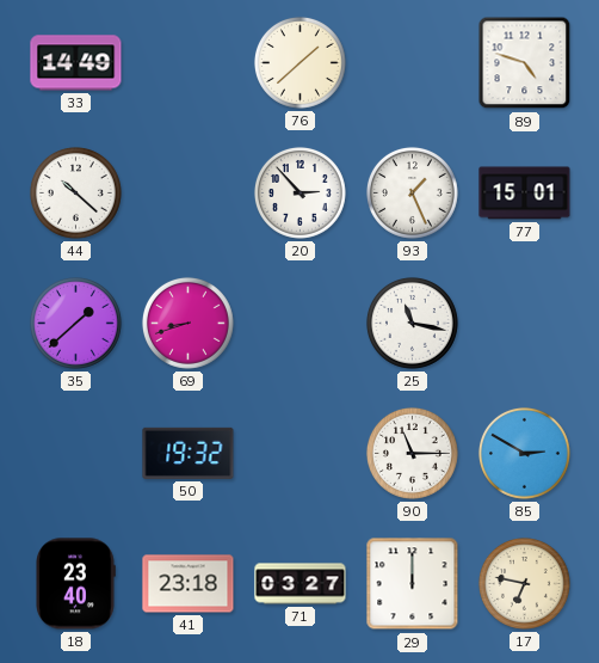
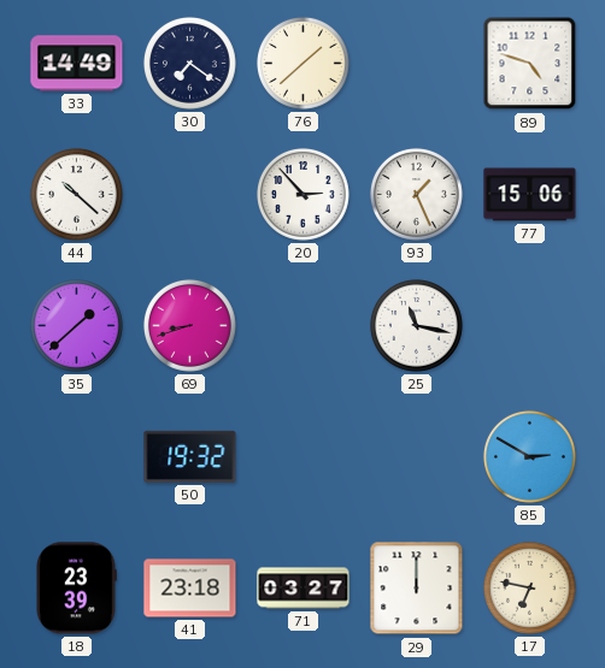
30: none -> 7:21
77: 15:01 -> 15:06
90: 11:15 -> none
18: 23:40 -> 23:39
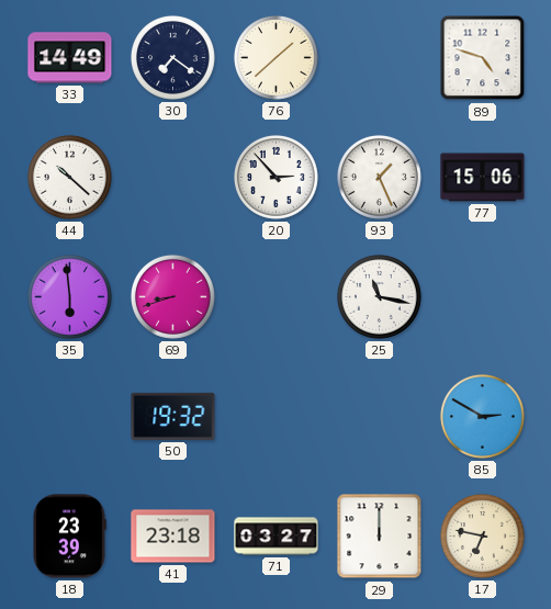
35: 1:38 -> 5:59
